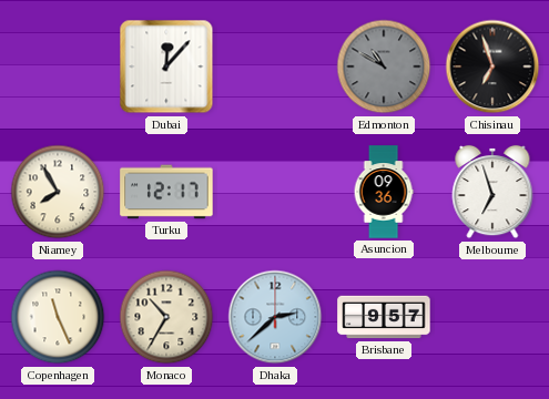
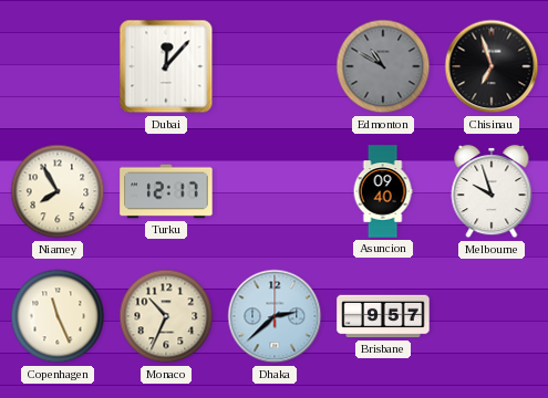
Asuncion: 09:36 -> 09:40
Melbourne: 6:57 -> 9:57
Monaco: 10:35 -> 10:34
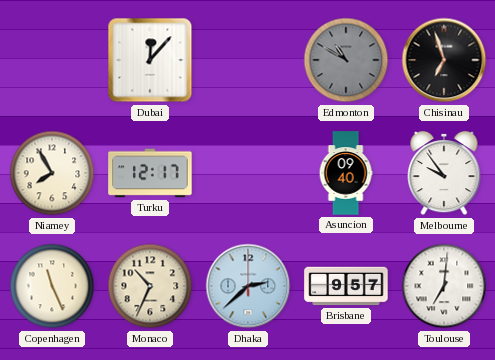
Melbourne: 9:57 -> 9:54
Toulouse: none -> 7:01
